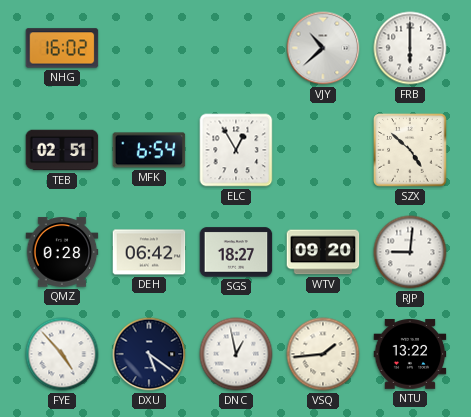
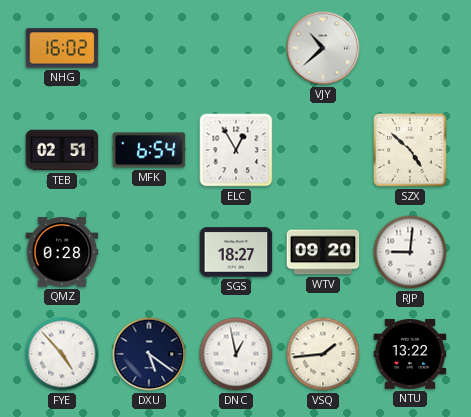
FRB: 6:00 -> none
DEH: 06:42 -> none
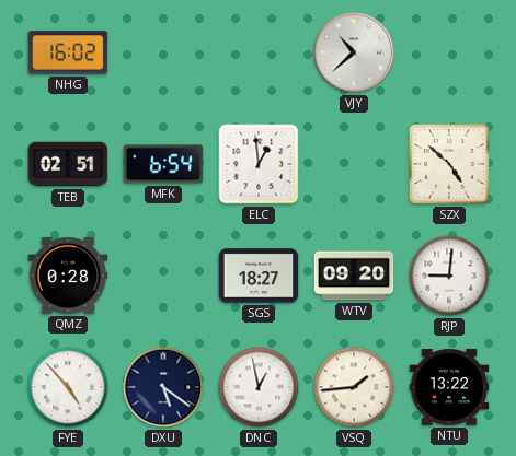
ELC: 12:55 -> 12:59
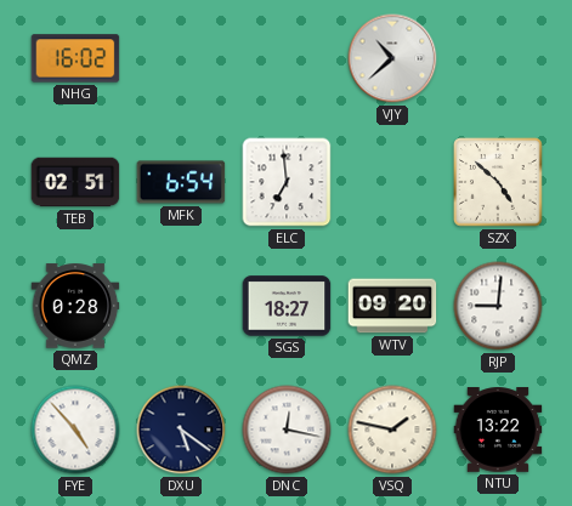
ELC: 12:59 -> 6:59
DNC: 12:58 -> 12:17
VSQ: 1:44 -> 1:47
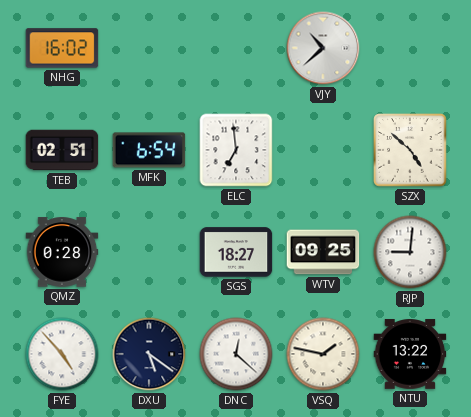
WTV: 09:20 -> 09:25
DNC: 12:17 -> 12:22
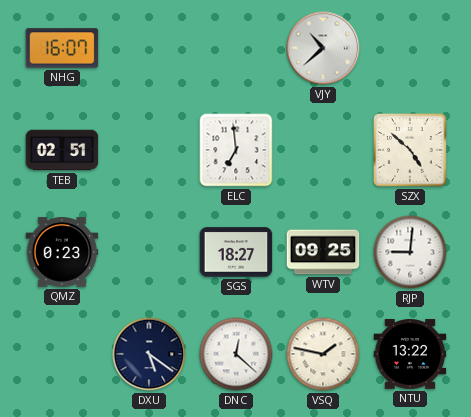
NHG: 16:02 -> 16:07
MFK: 6:54 -> none
QMZ: 0:28 -> 0:23
FYE: 4:53 -> none
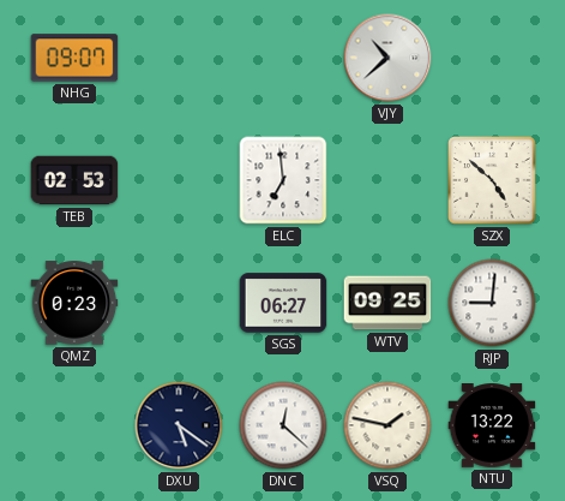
NHG: 16:07 -> 09:07
TEB: 02:51 -> 02:53
SGS: 18:27 -> 06:27
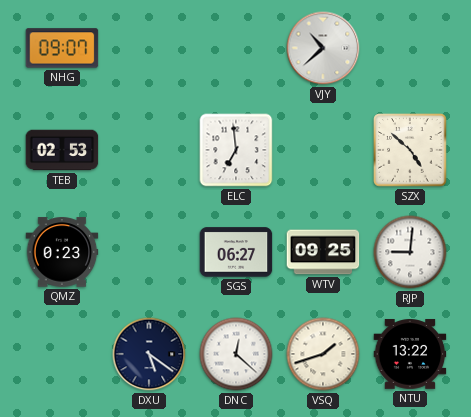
VSQ: 1:47 -> 1:42
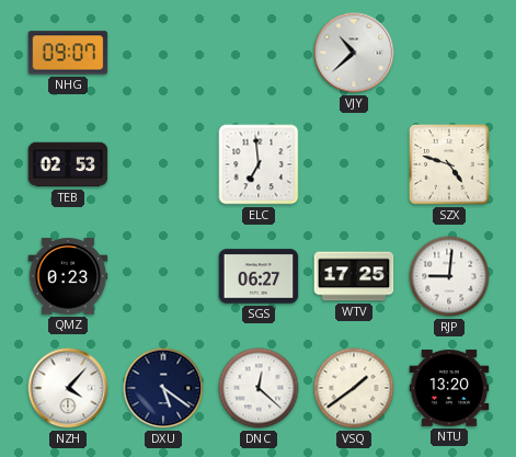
SZX: 4:52 -> 4:48
WTV: 09:25 -> 17:25
NZH: none -> 4:07
VSQ: 1:42 -> 1:39
NTU: 13:22 -> 13:20
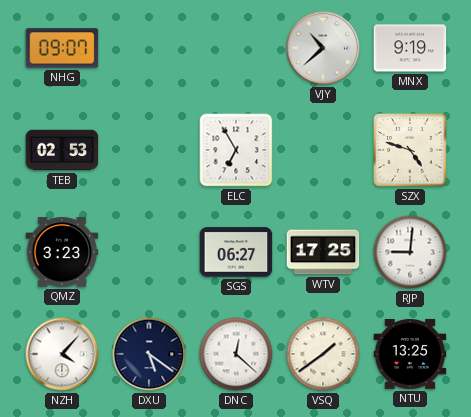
MNX: none -> 9:19
ELC: 6:59 -> 6:55
QMZ: 0:23 -> 3:23
NTU: 13:20 -> 13:25
